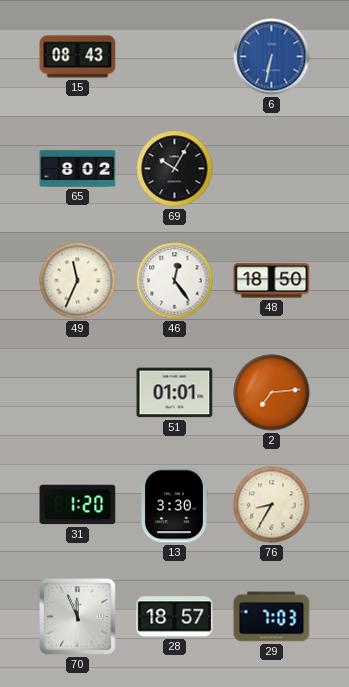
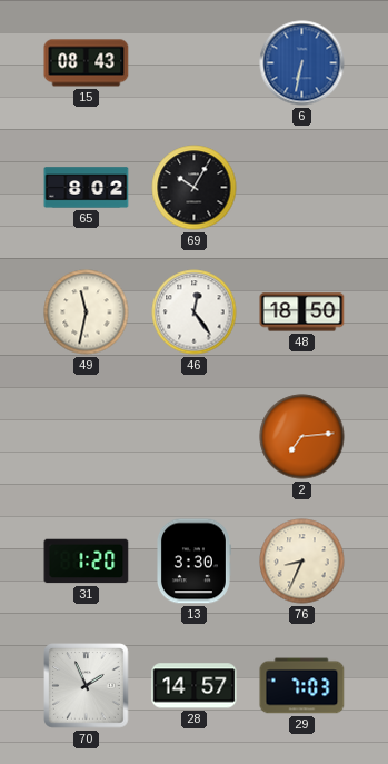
49: 11:34 -> 11:32
51: 01:01 -> none
76: 8:35 -> 8:34
70: 11:56 -> 1:56
28: 18:57 -> 14:57
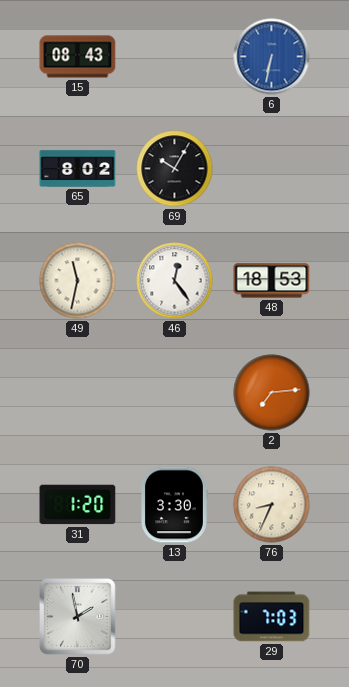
48: 18:50 -> 18:53
70: 1:56 -> 1:58
28: 14:57 -> none
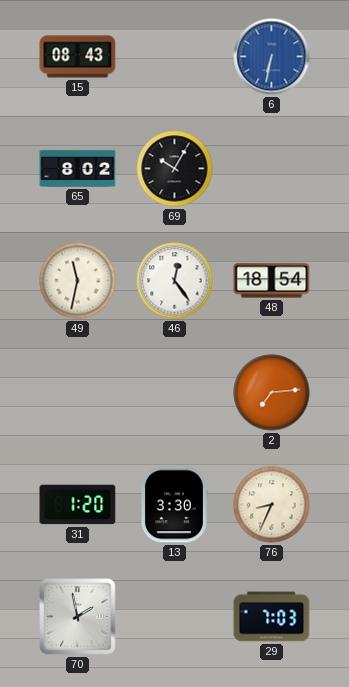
48: 18:53 -> 18:54
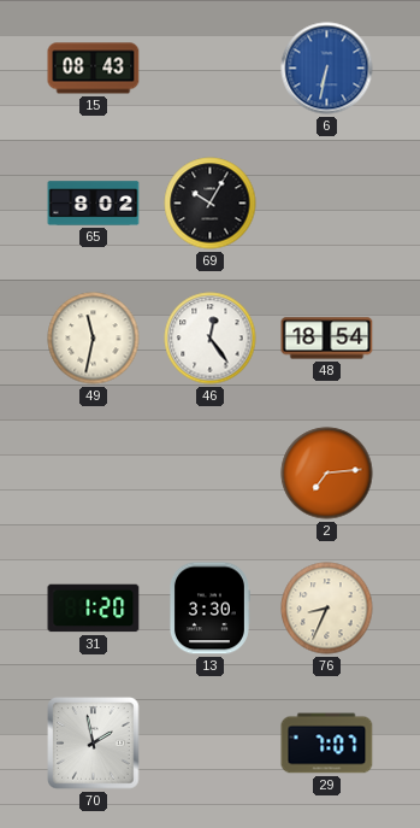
29: 7:03 -> 7:07
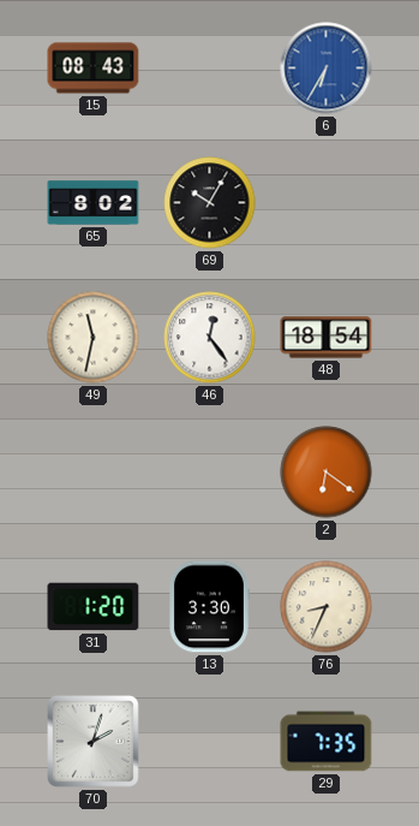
6: 6:32 -> 6:35
2: 7:14 -> 6:21
70: 1:58 -> 2:03
29: 7:07 -> 7:35
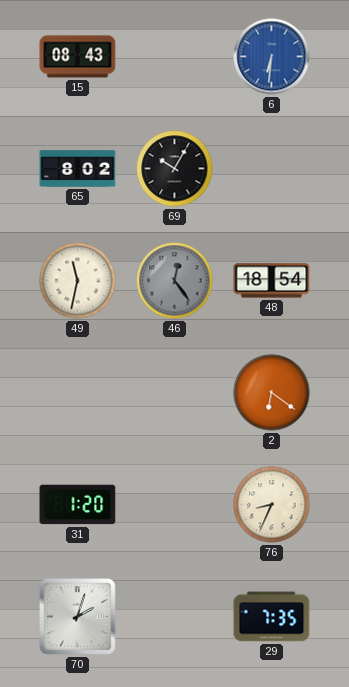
6: 6:35 -> 6:31
46 dial: white -> grey
13: 3:30 -> none
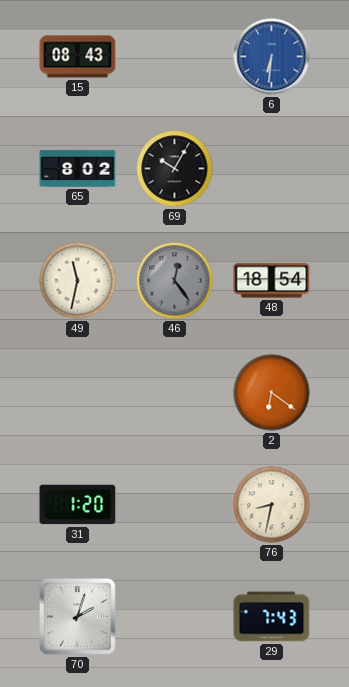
76: 8:34 -> 8:32
29: 7:35 -> 7:43
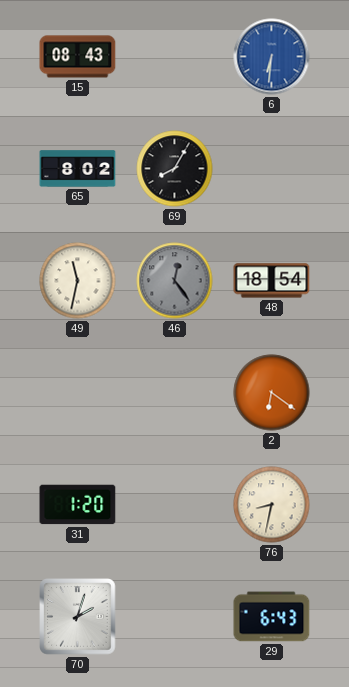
69: 10:05 -> 8:05
29: 7:43 -> 6:43
